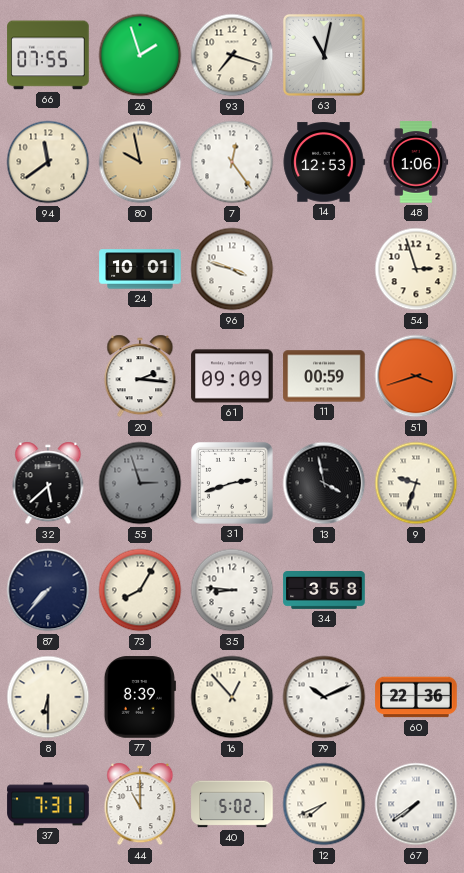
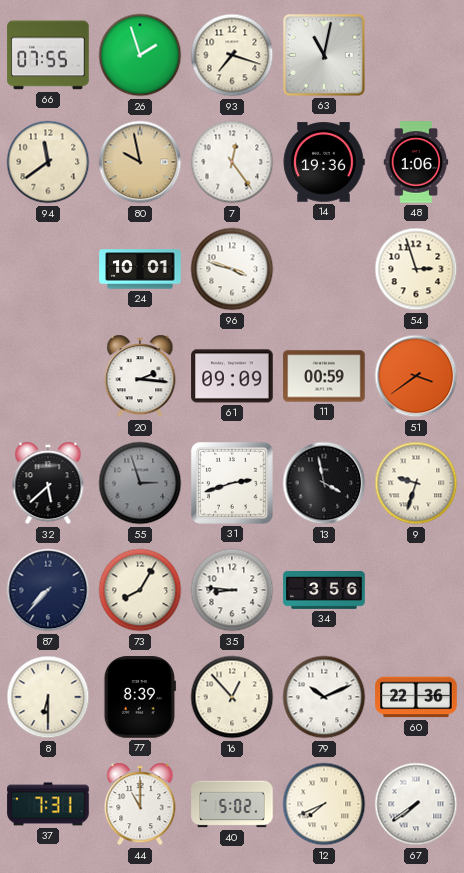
14: 12:53 -> 19:36
51: 3:42 -> 3:39
34: 3:58 -> 3:56
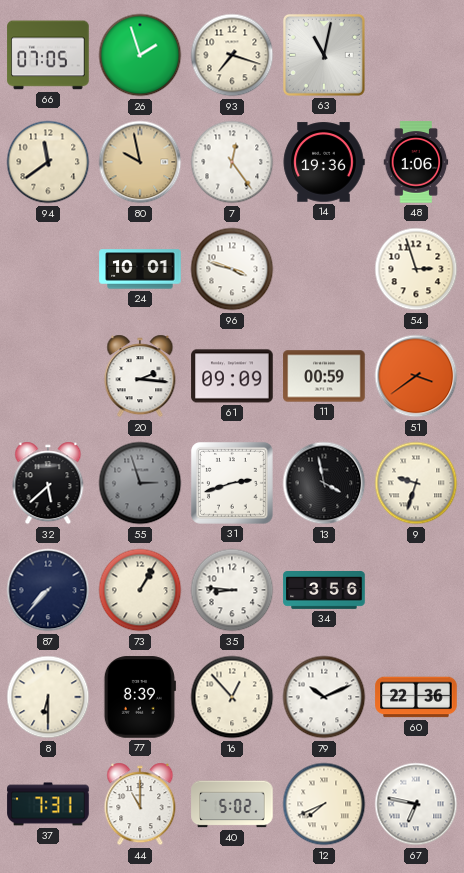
66: 07:55 -> 07:05
73: 8:05 -> 1:05
67: 7:39 -> 6:47
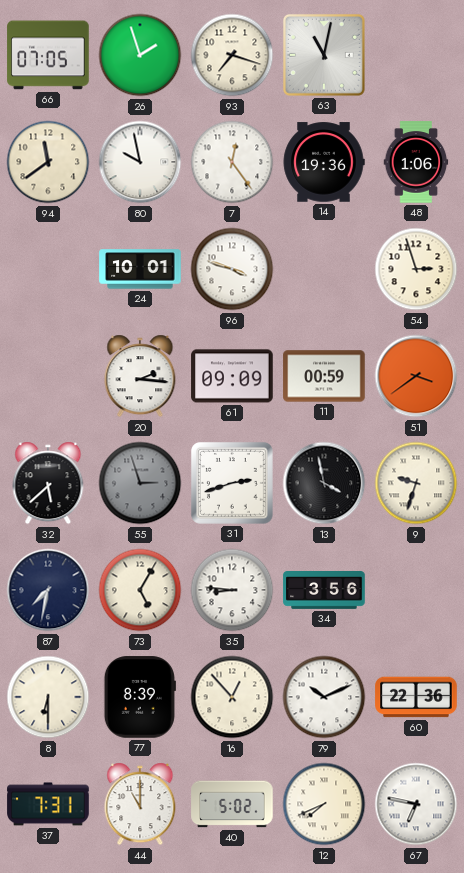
80 dial: champagne -> white
87: 7:37 -> 7:32
73: 1:05 -> 5:05
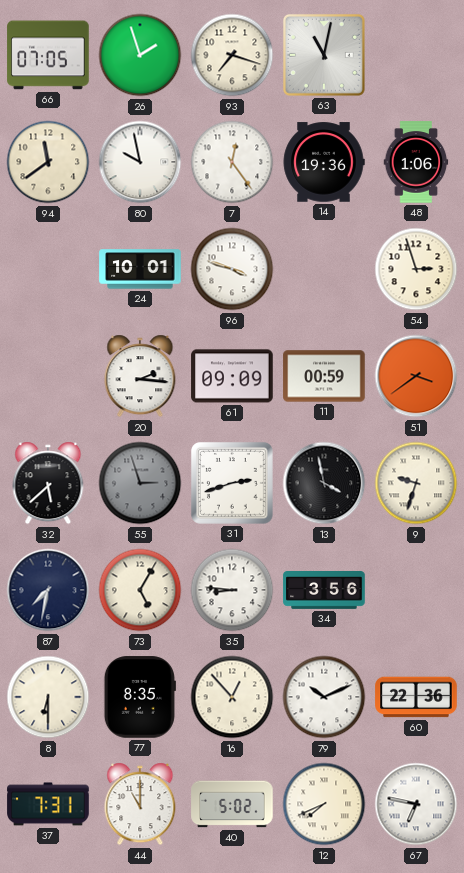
77: 8:39 -> 8:35
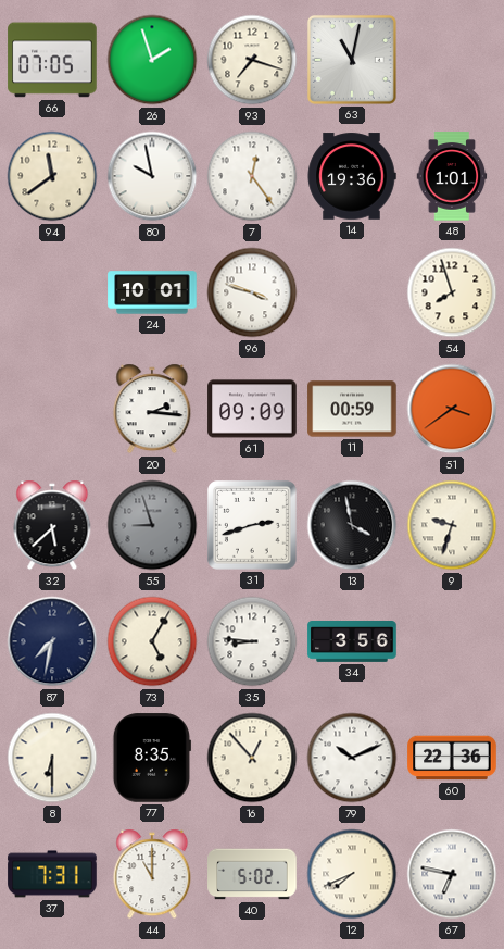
48: 1:06 -> 1:01
54: 2:57 -> 7:57
55: 2:57 -> 8:57
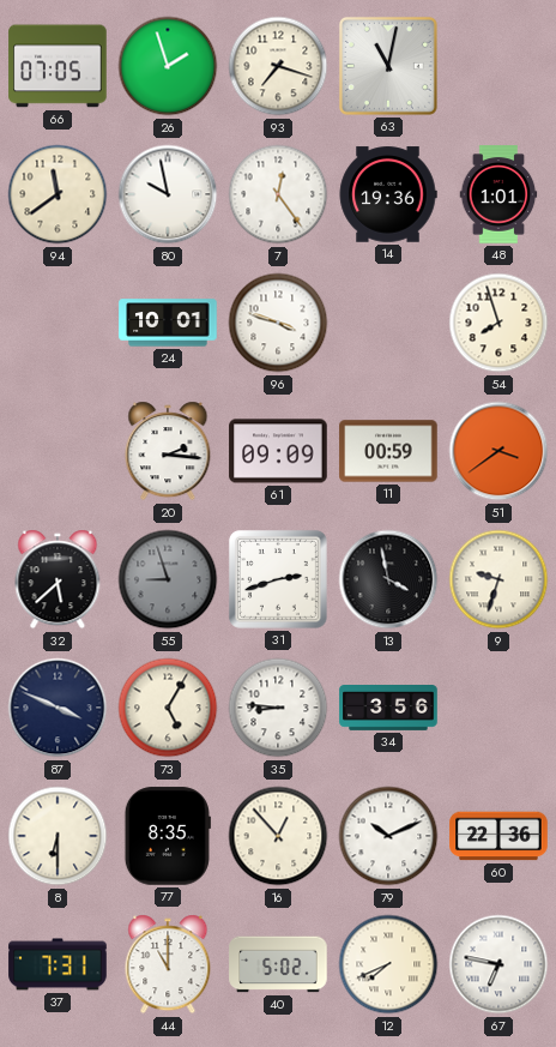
87: 7:32 -> 3:49
